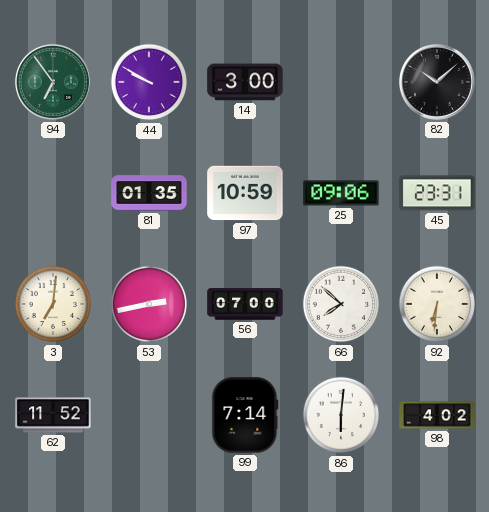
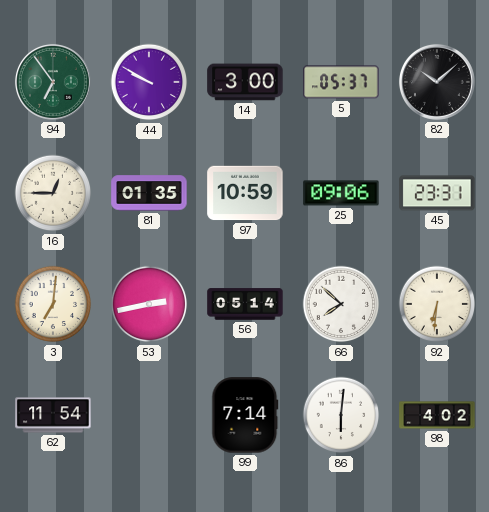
5: none -> 05:37
16: none -> 12:45
56: 07:00 -> 05:14
62: 11:52 -> 11:54
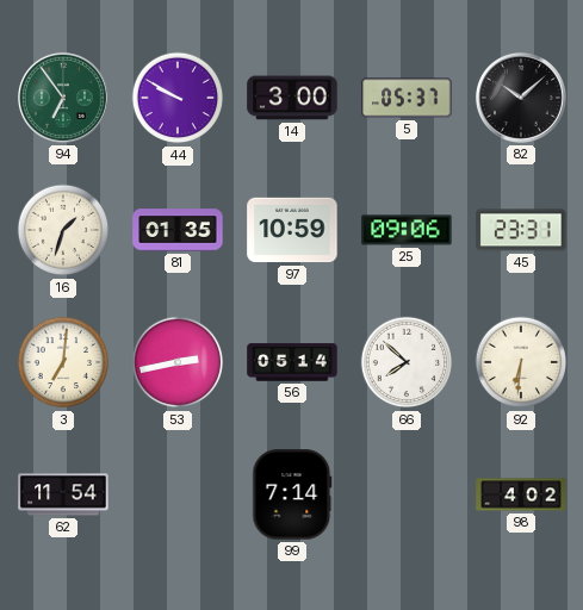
16: 12:45 -> 1:33
86: 6:01 -> none
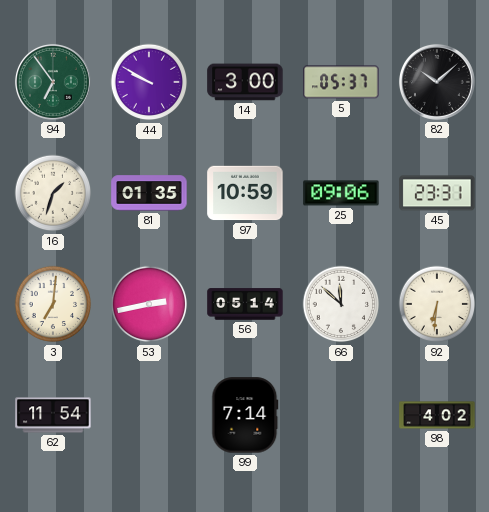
66: 7:52 -> 11:52
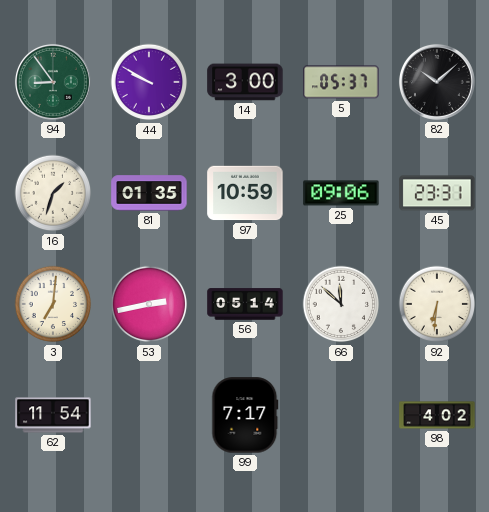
94: 6:54 -> 8:54
99: 7:14 -> 7:17
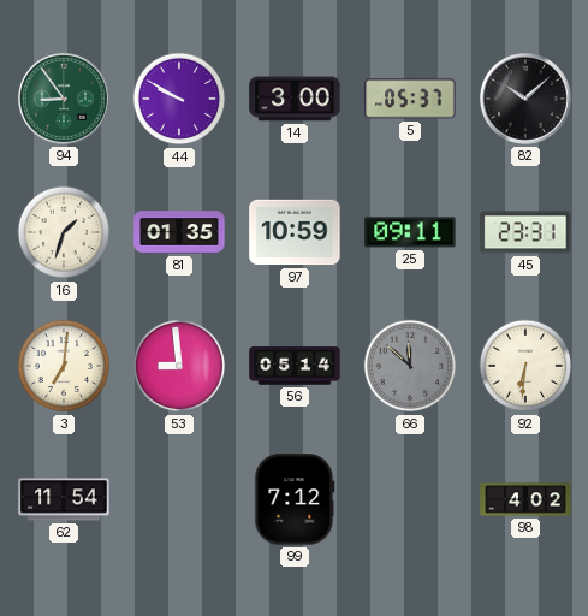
25: 09:06 -> 09:11
53: 2:43 -> 8:59
66 dial: white -> grey
99: 7:17 -> 7:12
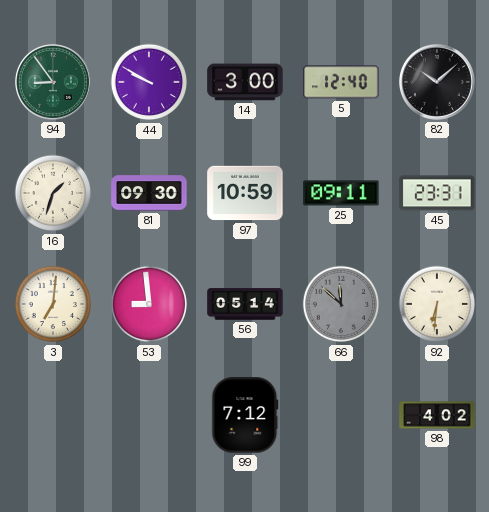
5: 05:37 -> 12:40
81: 01:35 -> 09:30
62: 11:54 -> none
